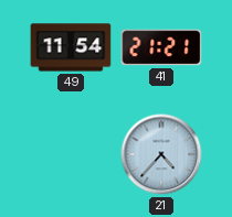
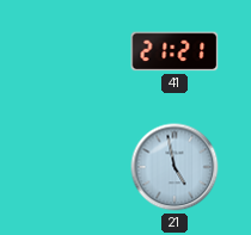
49: 11:54 -> none
21: 4:37 -> 4:58
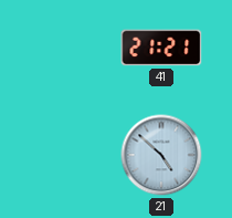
21: 4:58 -> 4:52
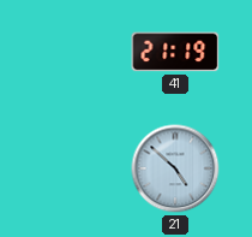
41: 21:21 -> 21:19
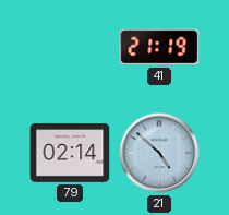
79: none -> 02:14
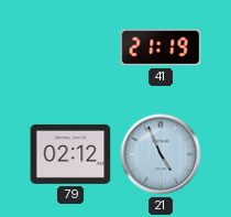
79: 02:14 -> 02:12
21: 4:52 -> 4:56
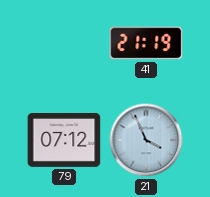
79: 02:12 -> 07:12
21: 4:56 -> 3:56
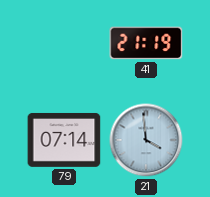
79: 07:12 -> 07:14
21: 3:56 -> 3:59
